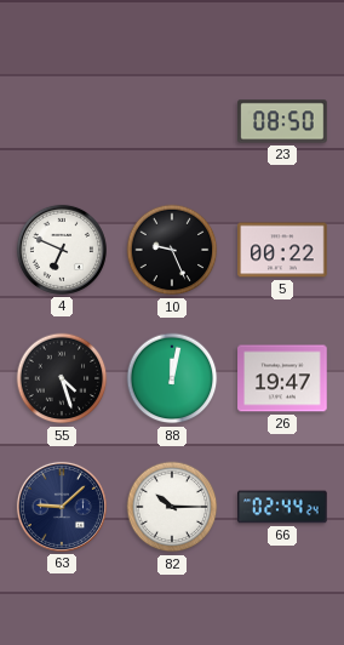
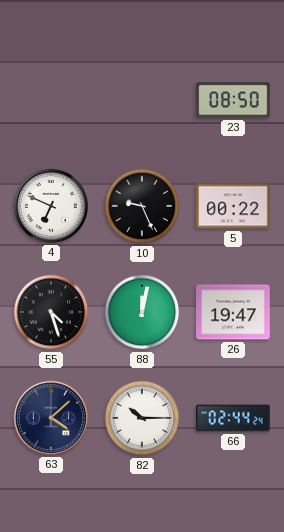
63: 9:08 -> 4:08
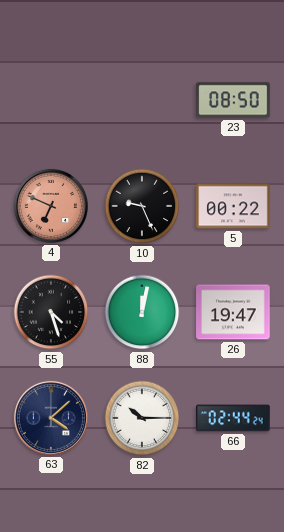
4 dial: white -> salmon
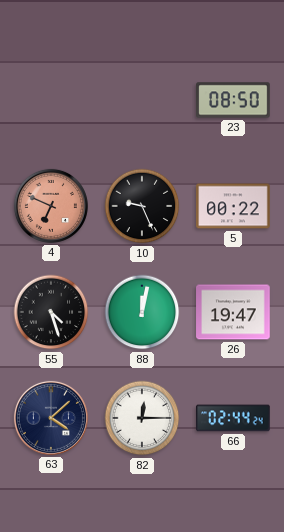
82: 10:15 -> 12:15
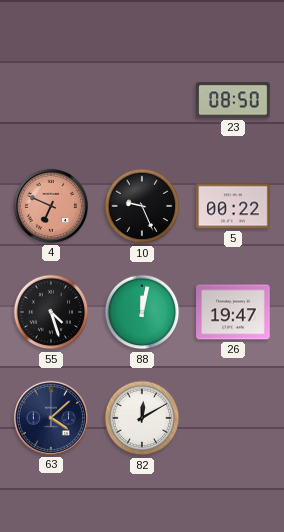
82: 12:15 -> 12:10
66: 02:44 -> none
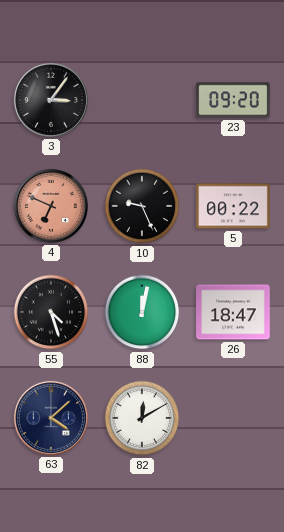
3: none -> 3:06
23: 08:50 -> 09:20
26: 19:47 -> 18:47
